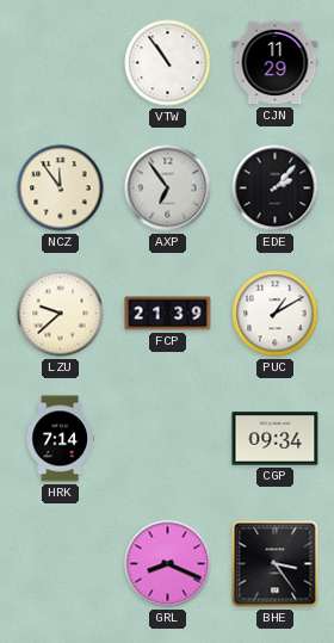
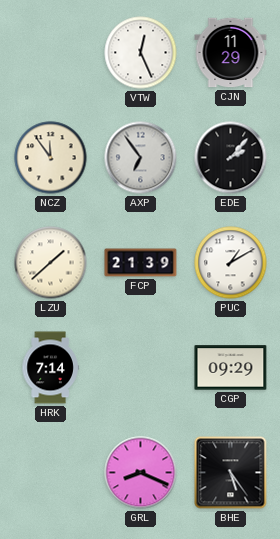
VTW: 10:54 -> 12:26
LZU: 9:38 -> 1:38
CGP: 09:34 -> 09:29
BHE: 3:24 -> 5:24
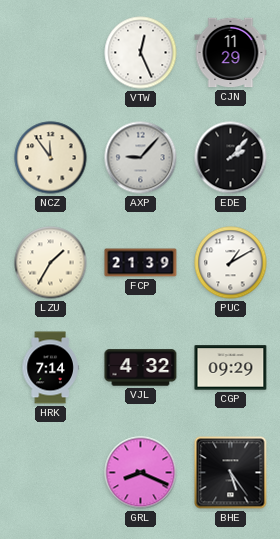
AXP: 6:54 -> 9:07
LZU: 1:38 -> 1:35
VJL: none -> 4:32
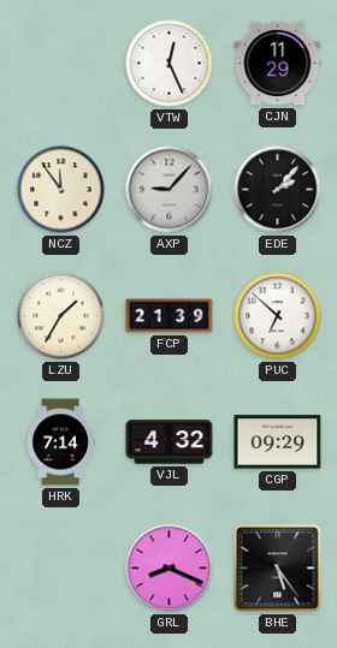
PUC: 1:10 -> 6:52
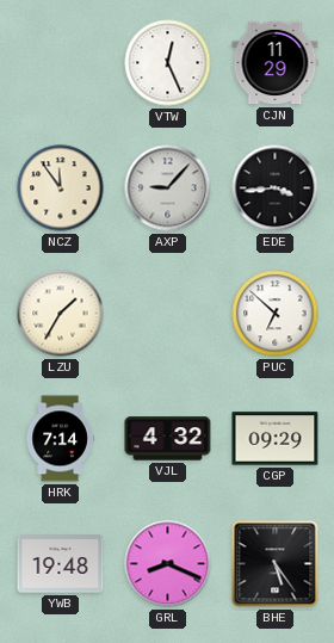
EDE: 2:07 -> 3:44
FCP: 21:39 -> none
YWB: none -> 19:48
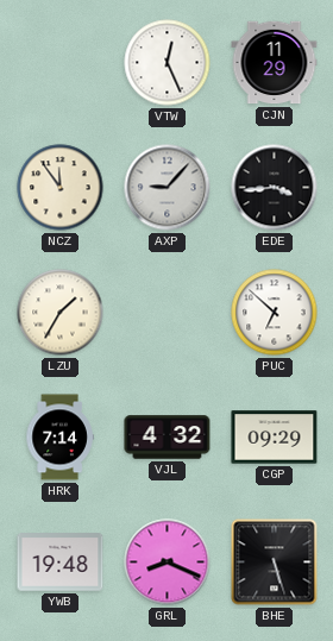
BHE: 5:24 -> 5:27
